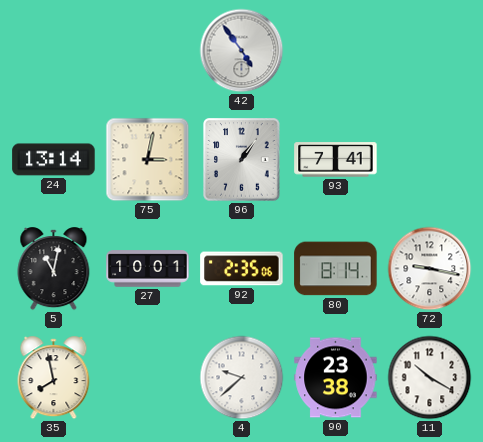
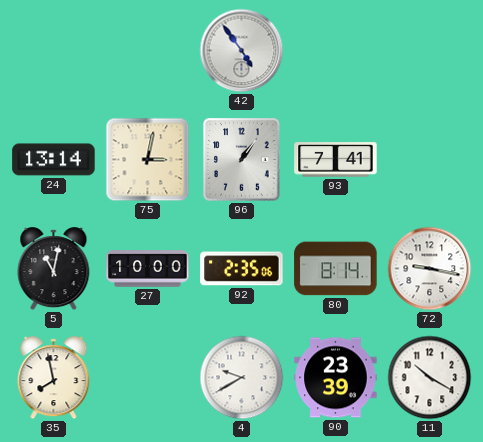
27: 10:01 -> 10:00
4: 9:38 -> 9:40
90: 23:38 -> 23:39
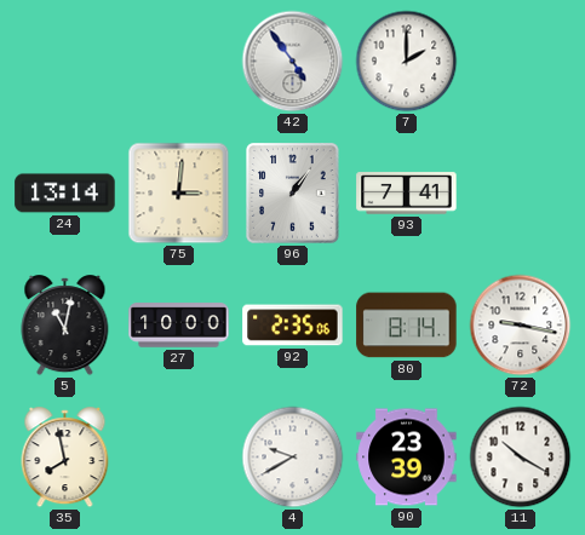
7: none -> 2:00
75: 3:02 -> 3:01
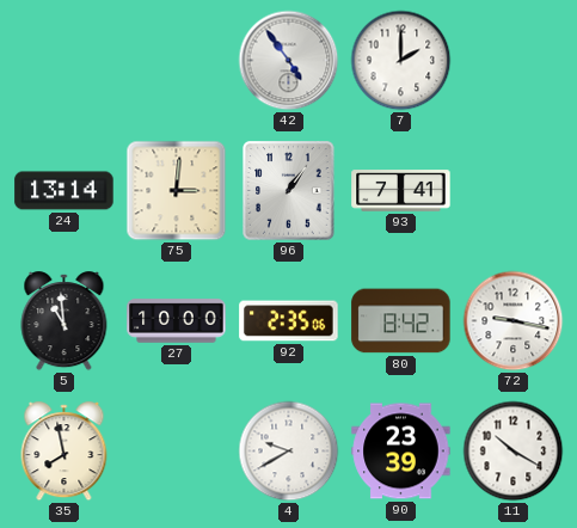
5: 11:02 -> 10:59
80: 8:14 -> 8:42
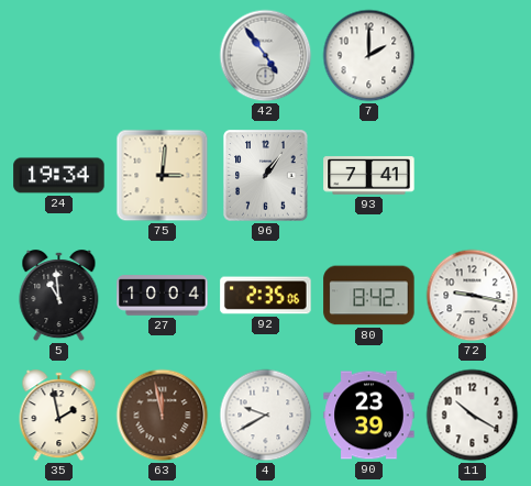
24: 13:14 -> 19:34
27: 10:00 -> 10:04
35: 7:58 -> 1:58
63: none -> 11:58
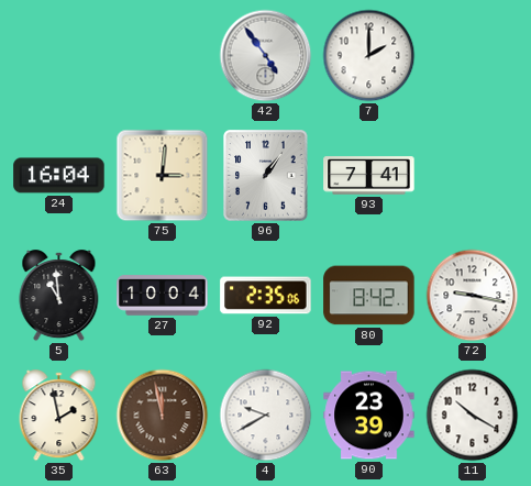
24: 19:34 -> 16:04
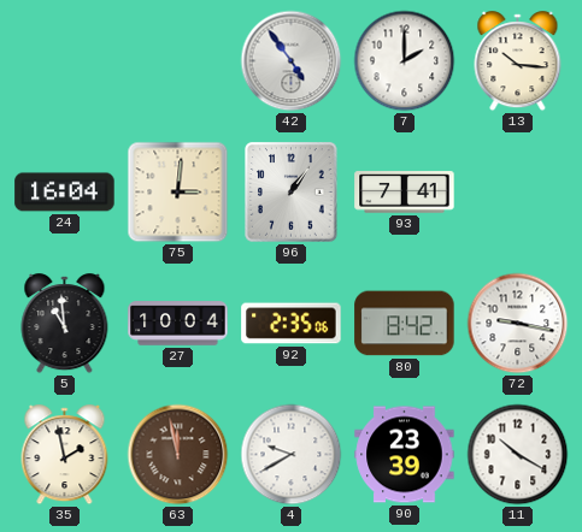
13: none -> 10:16
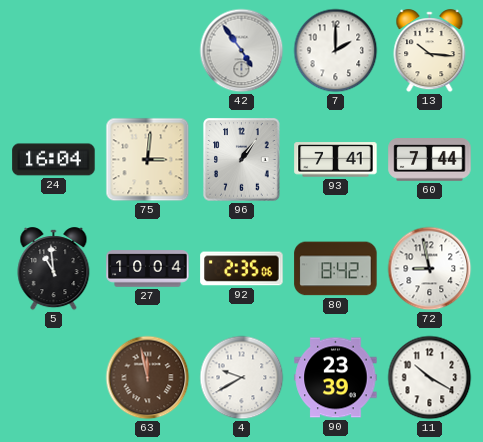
60: none -> 7:44
72: 9:17 -> 8:58
35: 1:58 -> none
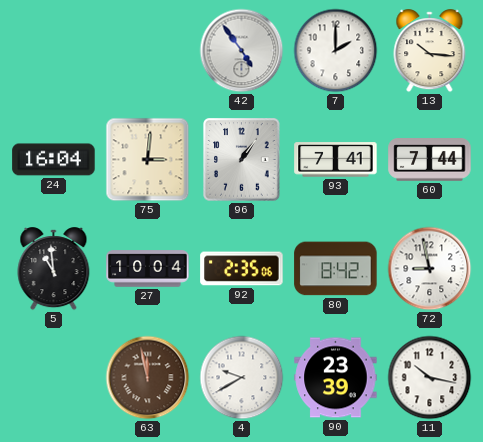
11: 10:20 -> 10:17
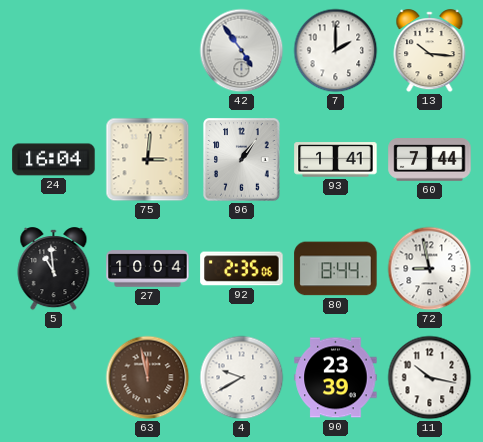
93: 7:41 -> 1:41
80: 8:42 -> 8:44
